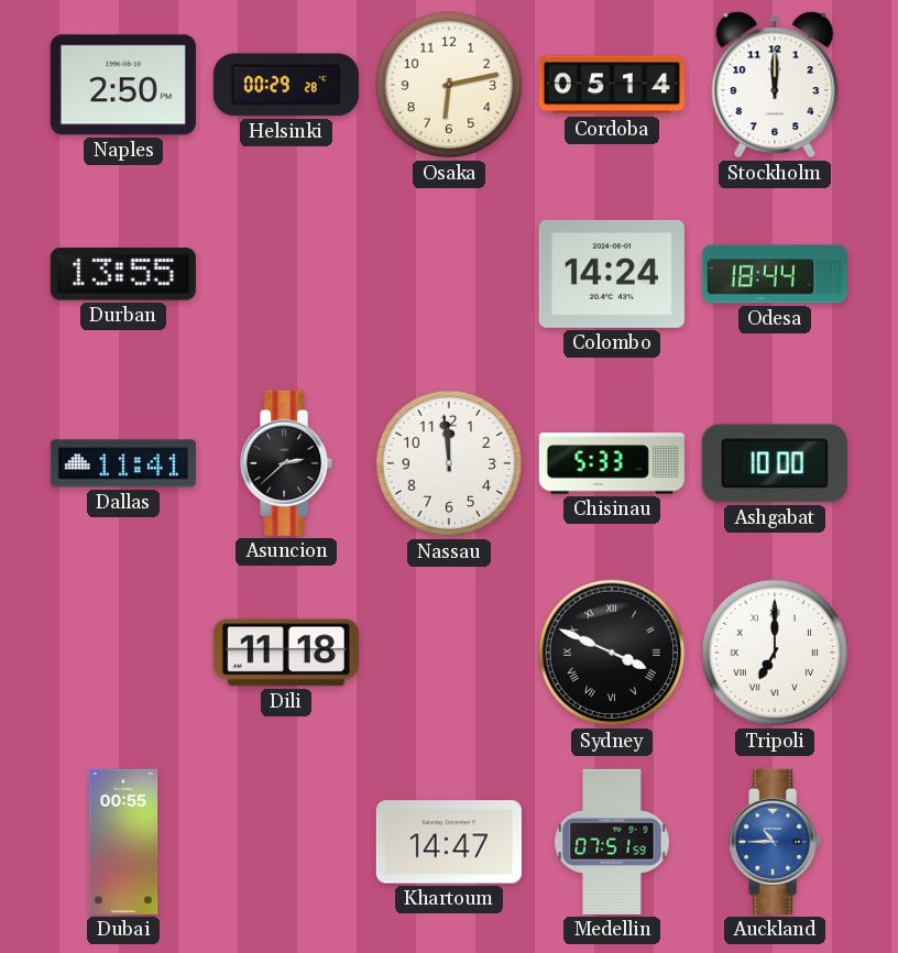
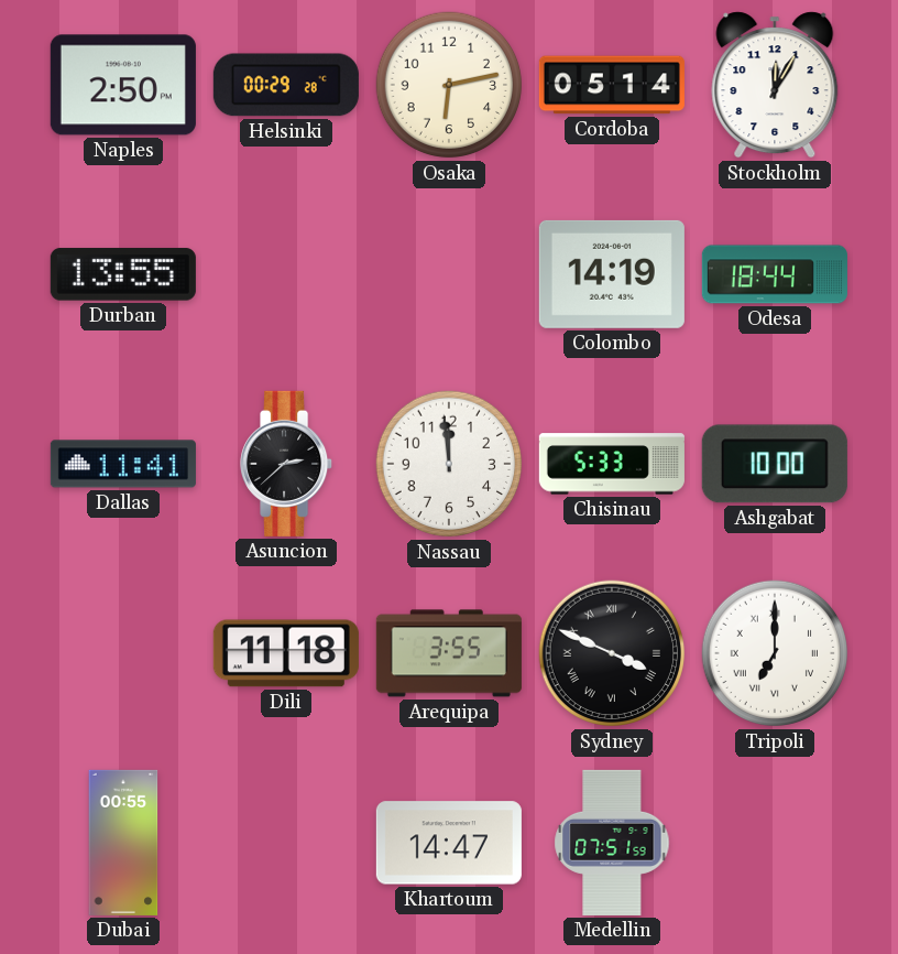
Stockholm: 12:00 -> 12:05
Colombo: 14:24 -> 14:19
Arequipa: none -> 3:55
Auckland: 10:45 -> none
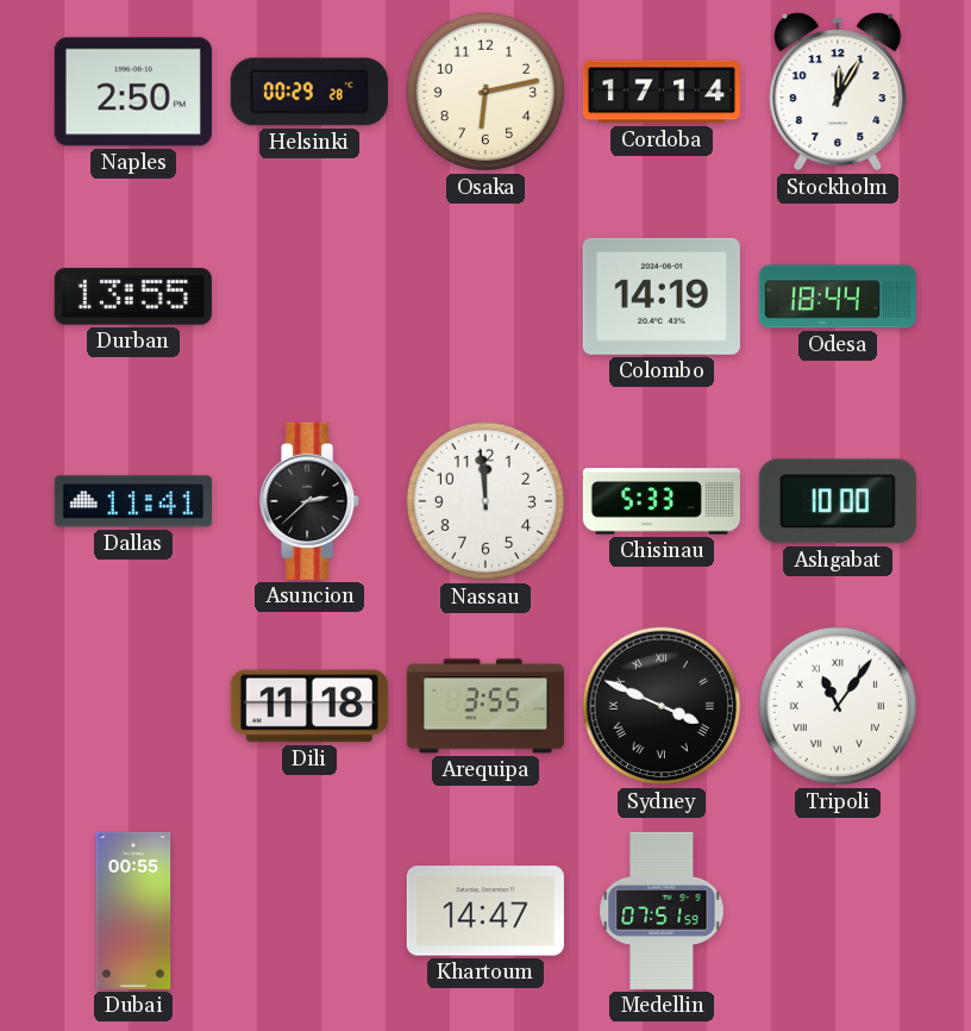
Cordoba: 05:14 -> 17:14
Tripoli: 7:00 -> 11:06
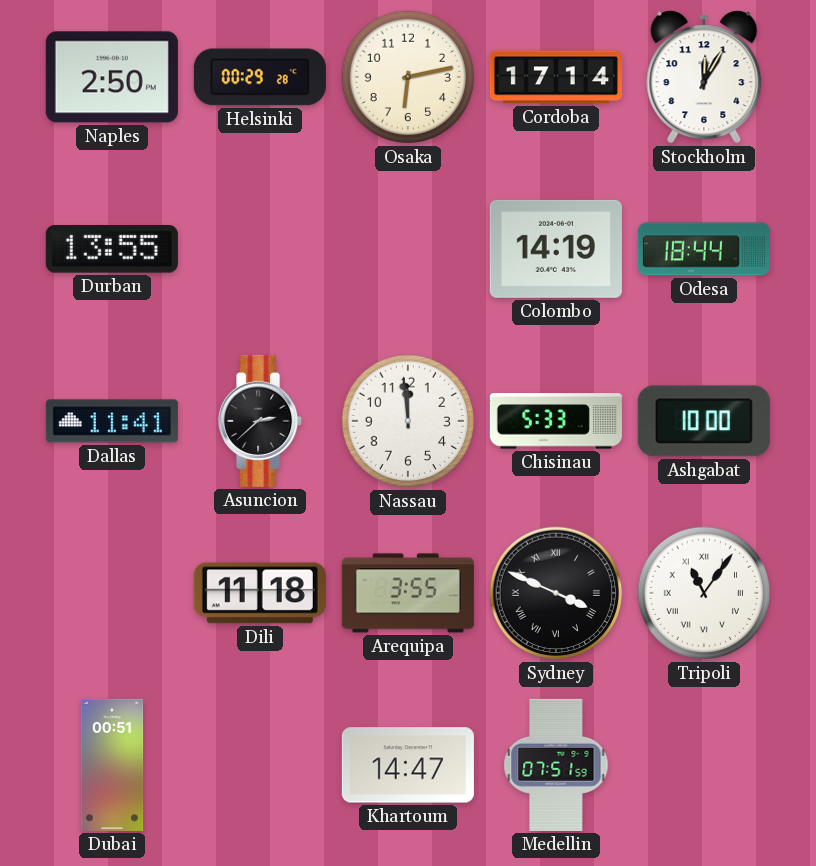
Dubai: 00:55 -> 00:51
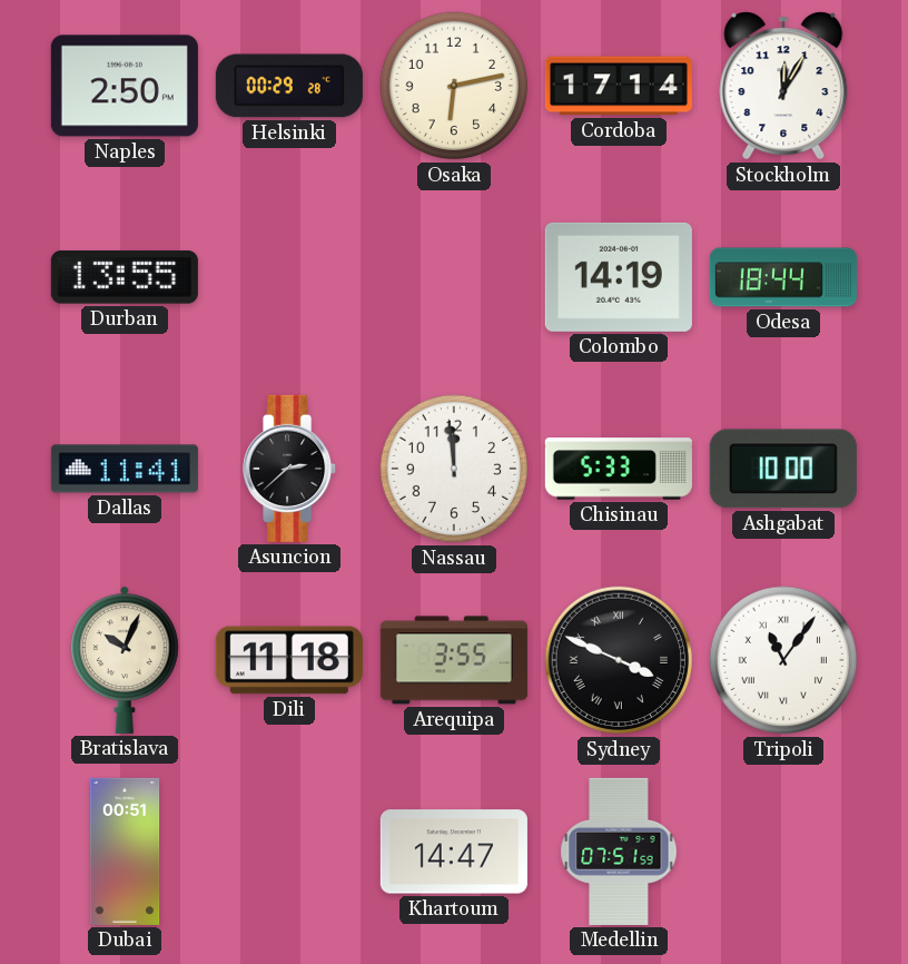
Bratislava: none -> 10:04
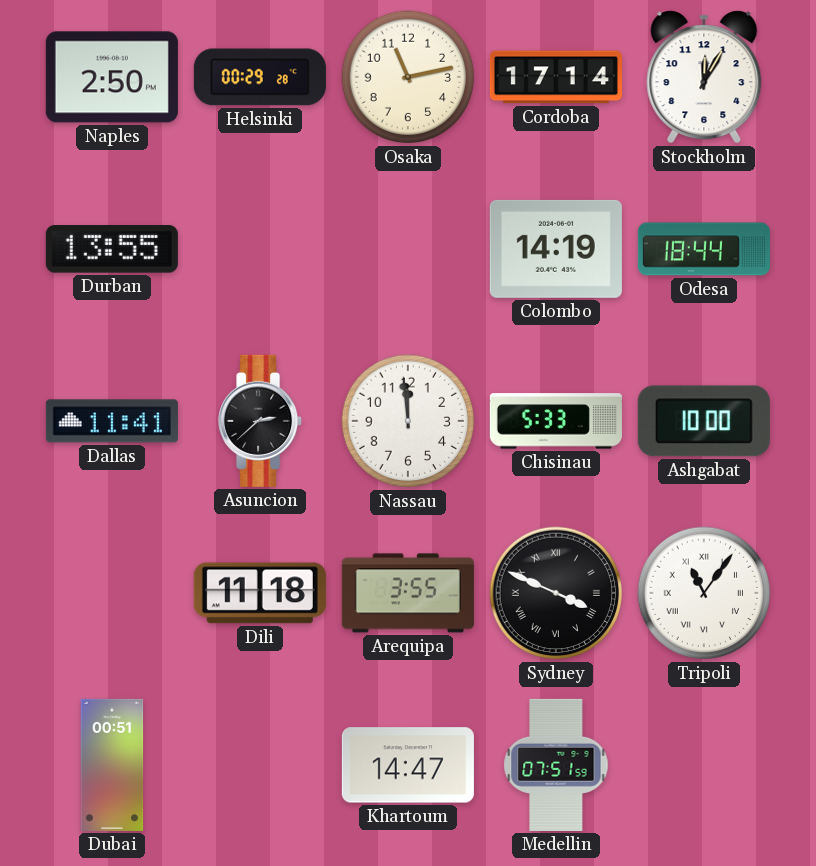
Osaka: 6:13 -> 11:13
Bratislava: 10:04 -> none
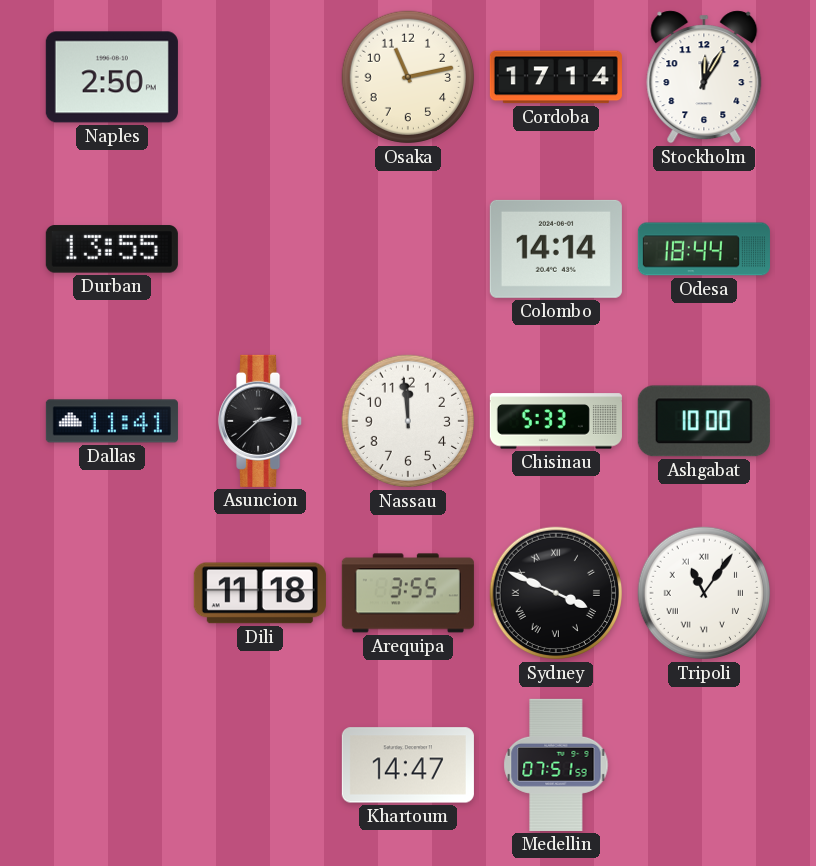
Helsinki: 00:29 -> none
Colombo: 14:19 -> 14:14
Dubai: 00:51 -> none
